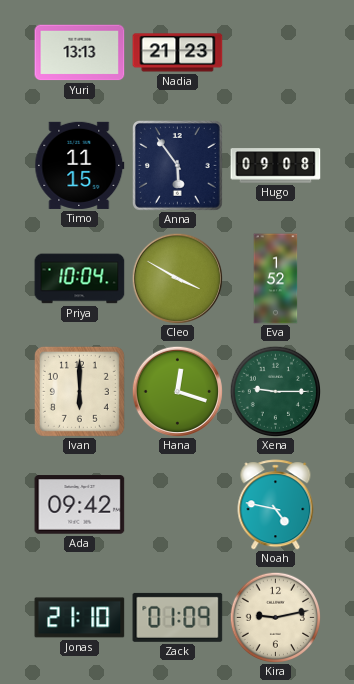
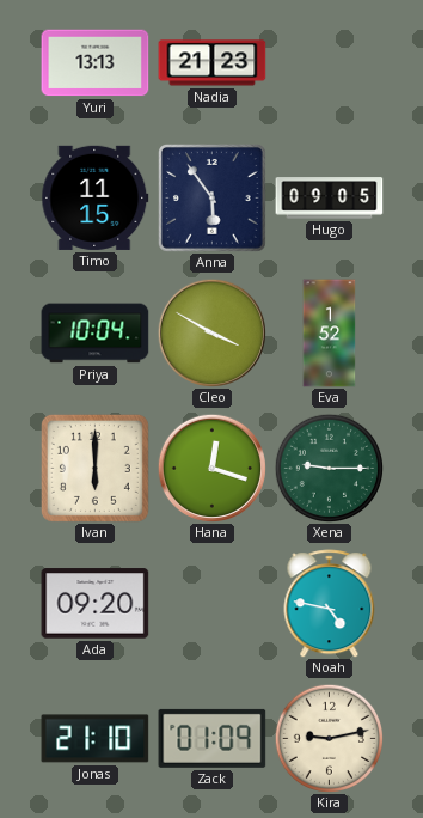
Hugo: 09:08 -> 09:05
Ada: 09:42 -> 09:20
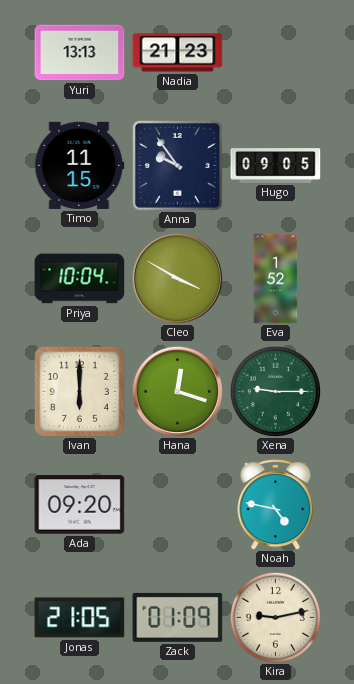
Anna: 5:54 -> 9:54
Jonas: 21:10 -> 21:05
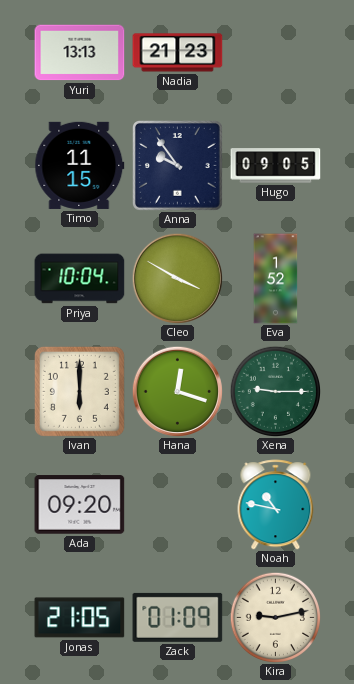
Noah: 4:47 -> 10:47
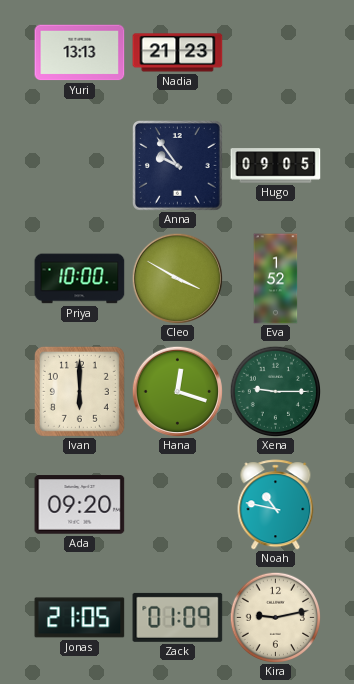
Timo: 11:15 -> none
Priya: 10:04 -> 10:00
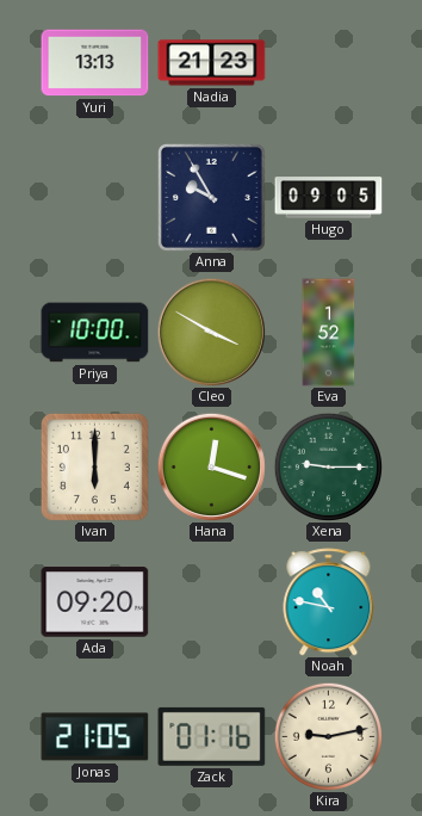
Anna: 9:54 -> 9:55
Zack: 01:09 -> 01:16
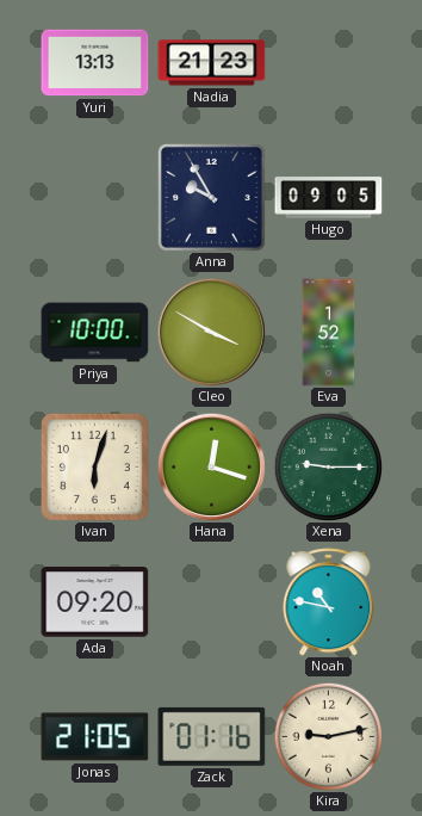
Ivan: 6:00 -> 6:03
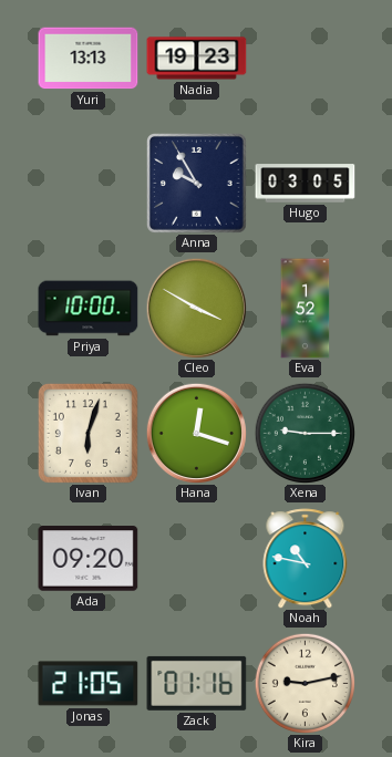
Nadia: 21:23 -> 19:23
Hugo: 09:05 -> 03:05
